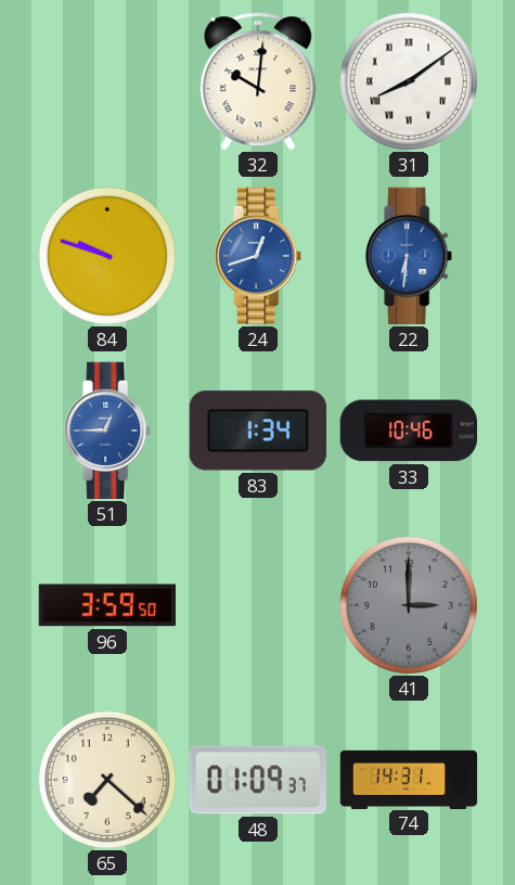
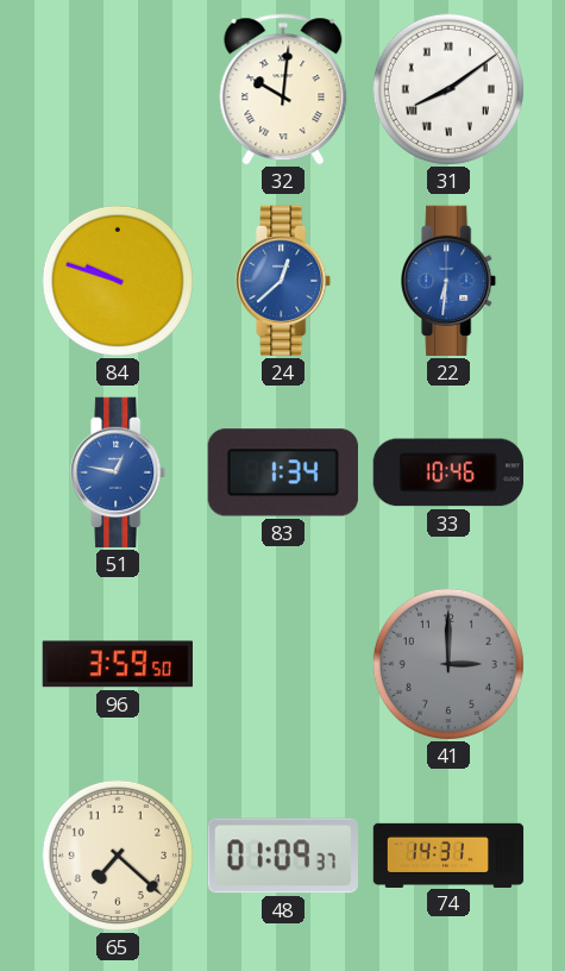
24: 12:42 -> 12:38
51: 12:45 -> 12:47
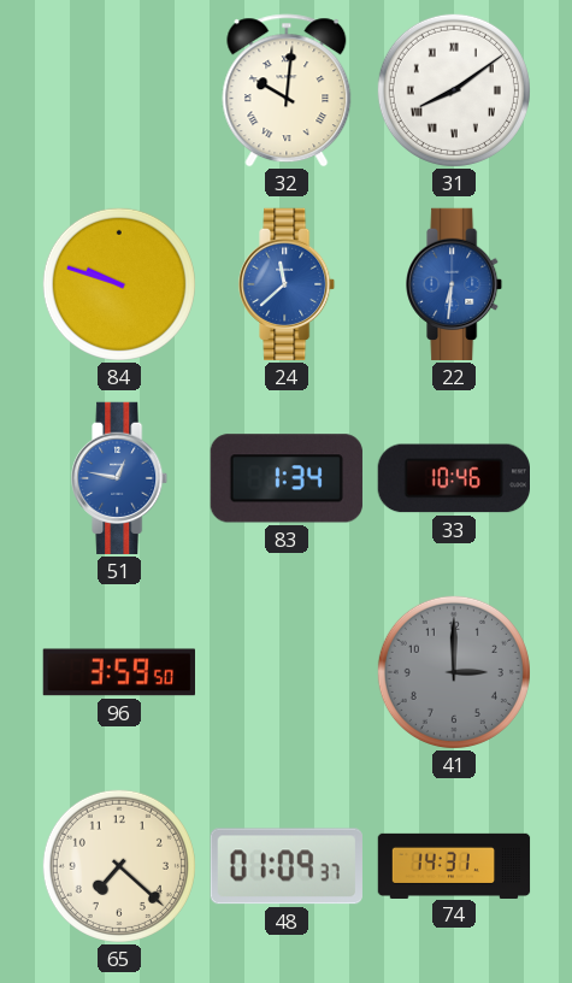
24: 12:38 -> 11:38
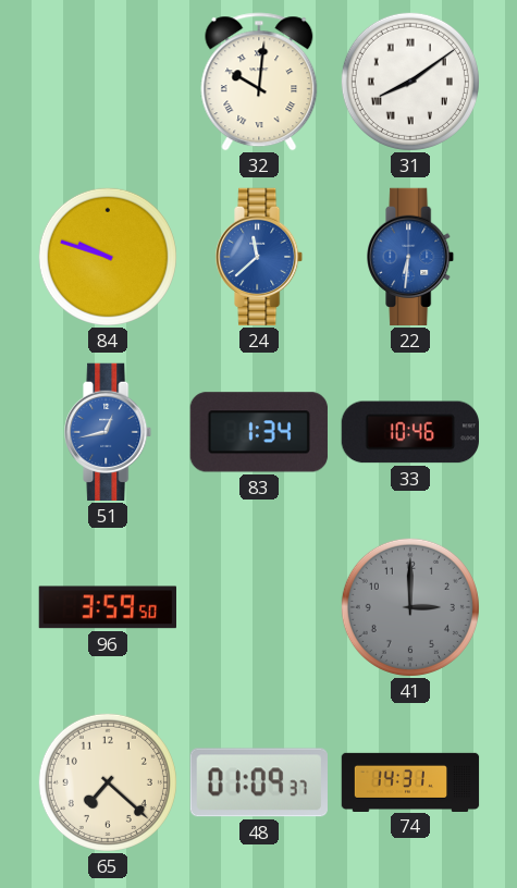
51: 12:47 -> 12:43
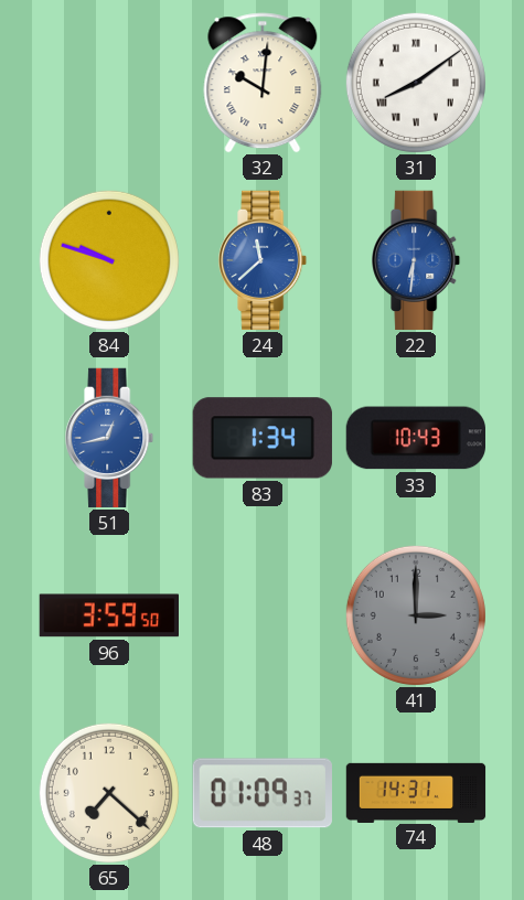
33: 10:46 -> 10:43
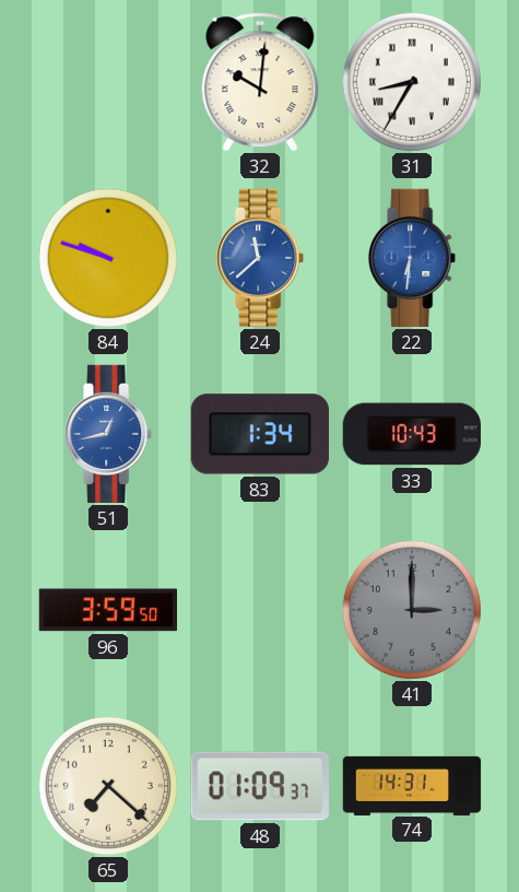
31: 8:09 -> 8:35
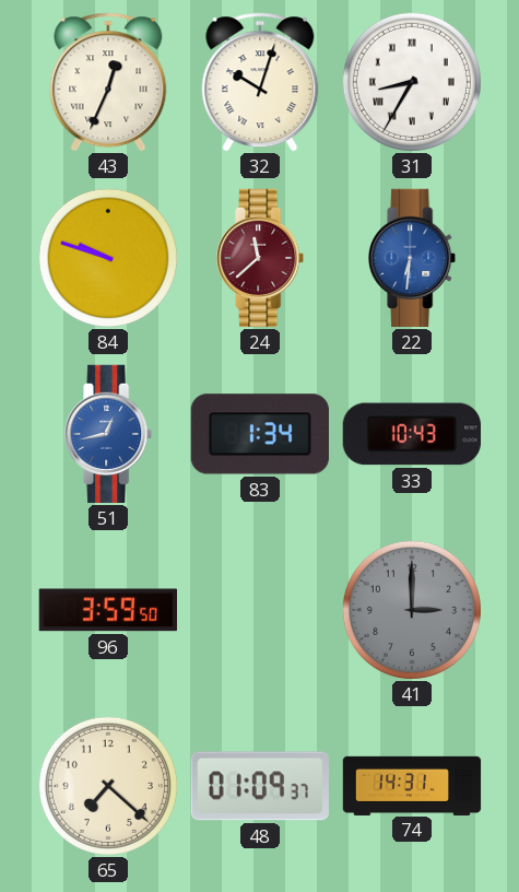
43: none -> 12:34
32: 10:01 -> 10:03
24 dial: blue -> burgundy
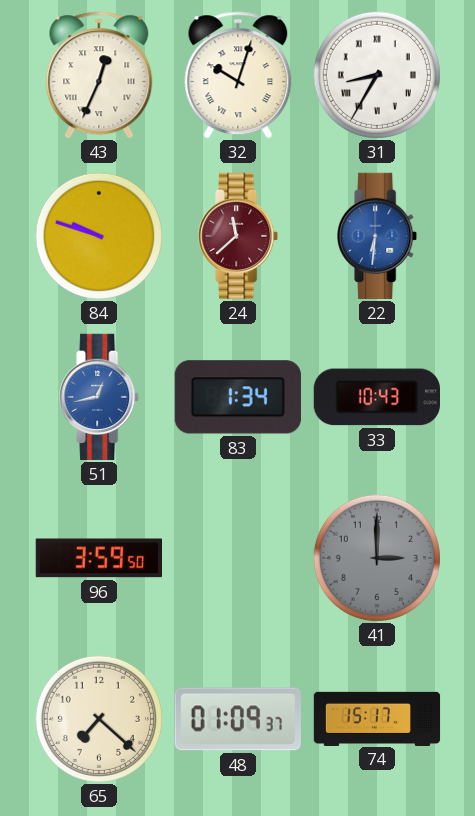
74: 14:31 -> 15:17
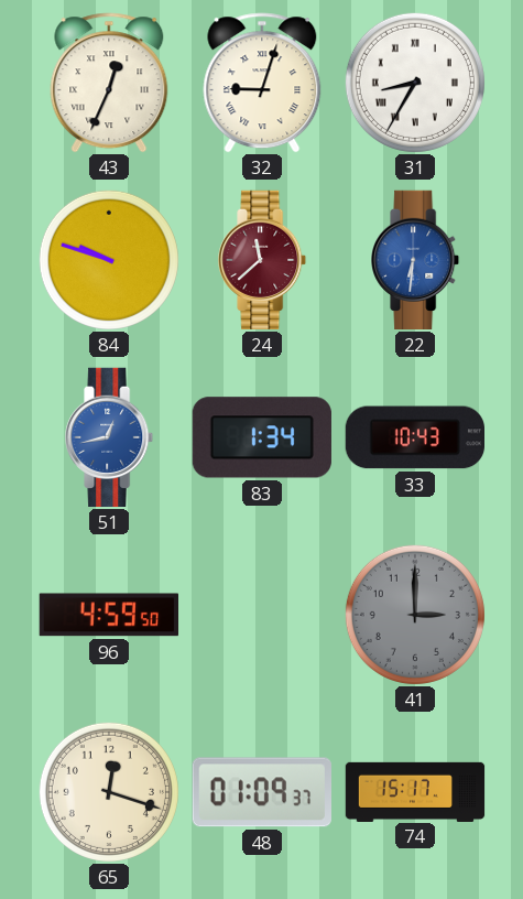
32: 10:03 -> 9:03
96: 3:59 -> 4:59
65: 7:22 -> 12:18
